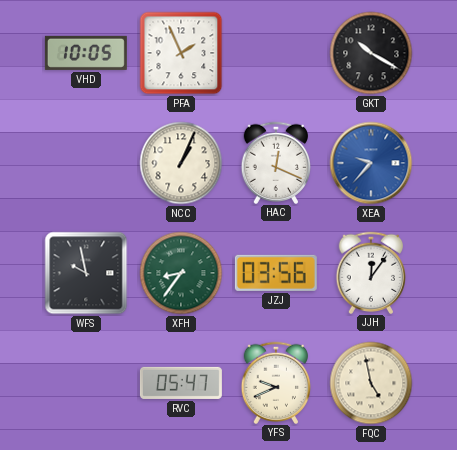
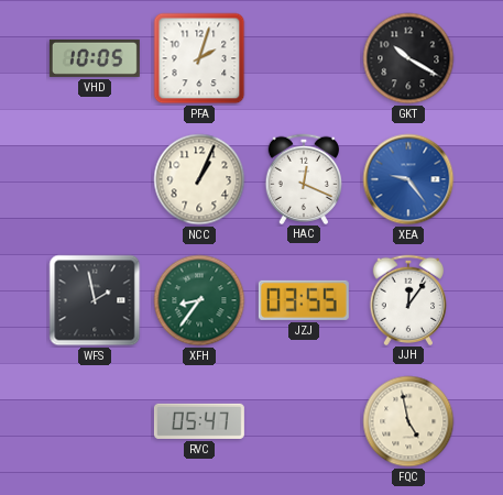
PFA: 1:56 -> 2:03
XEA: 9:37 -> 9:24
WFS: 9:58 -> 1:58
JZJ: 03:56 -> 03:55
YFS: 9:41 -> none
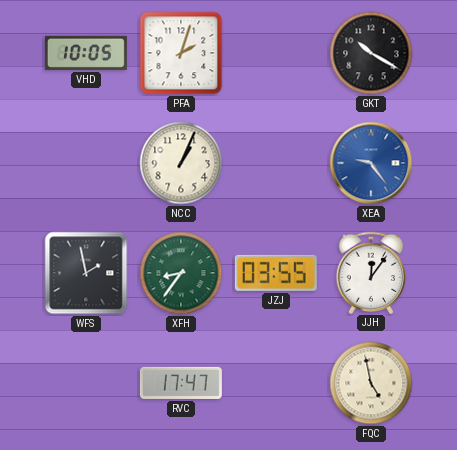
HAC: 12:19 -> none
RVC: 05:47 -> 17:47
